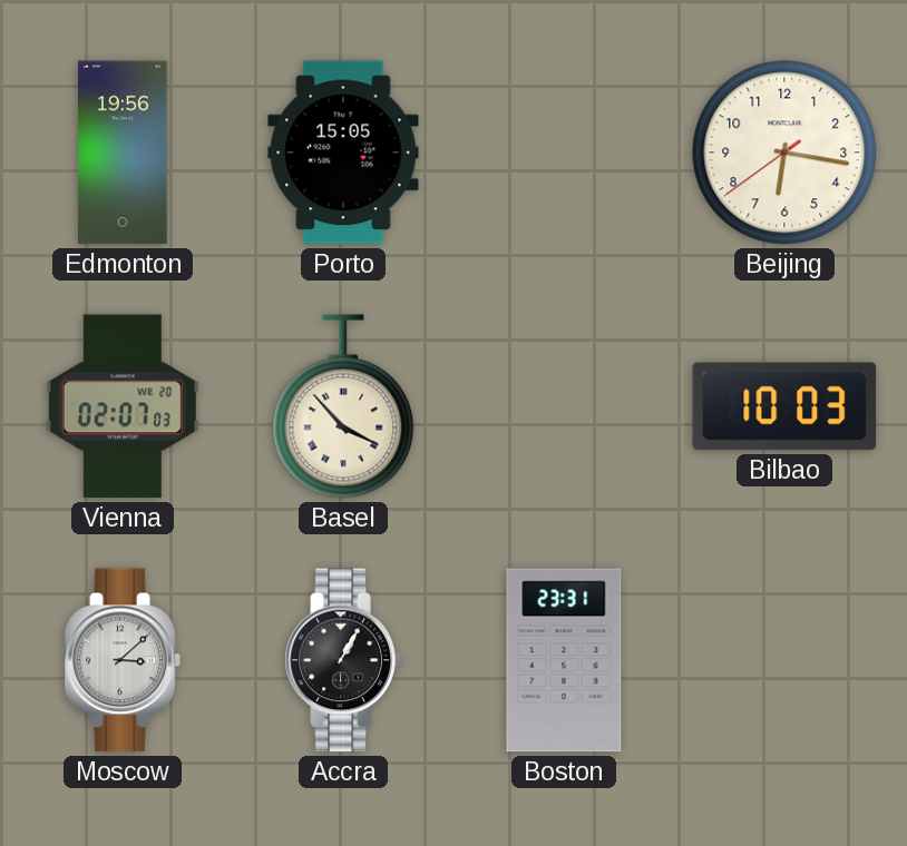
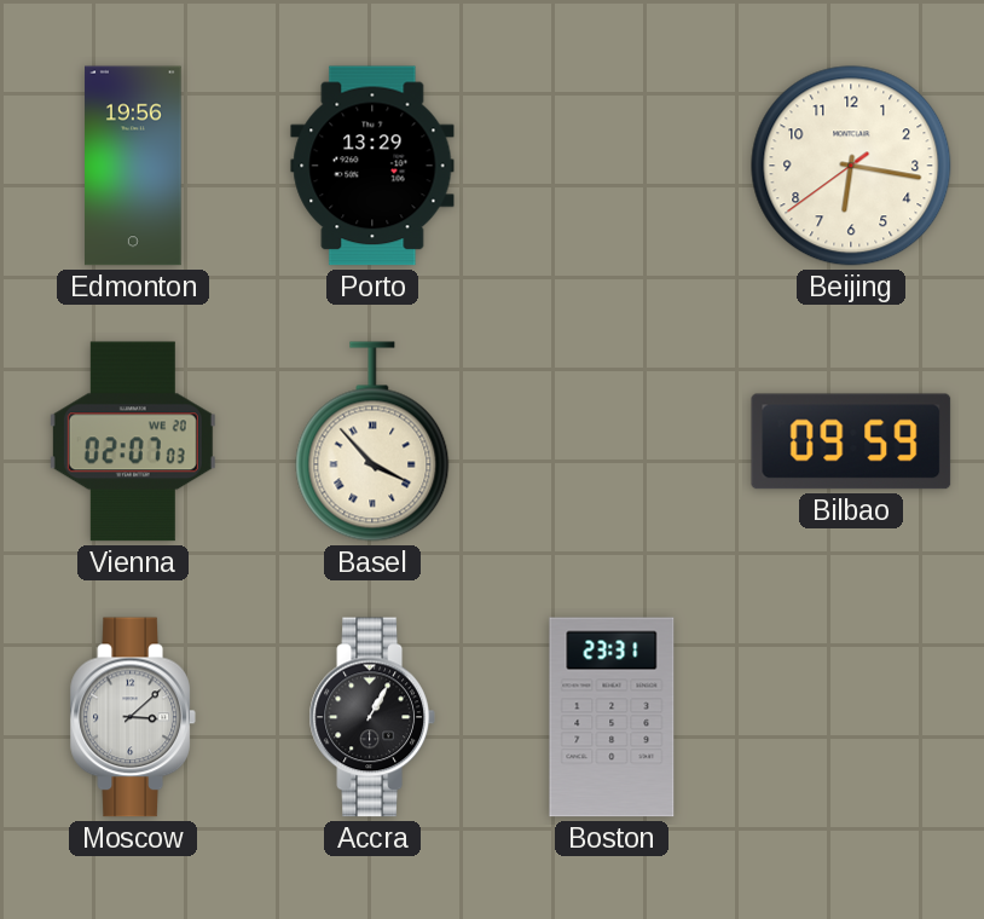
Porto: 15:05 -> 13:29
Bilbao: 10:03 -> 09:59
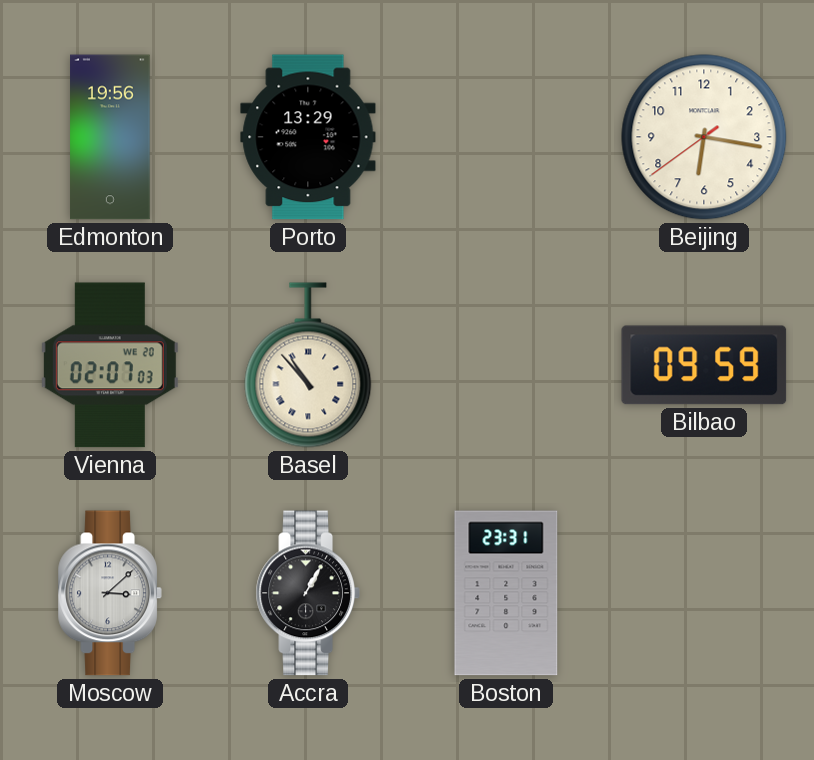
Basel: 3:53 -> 10:53
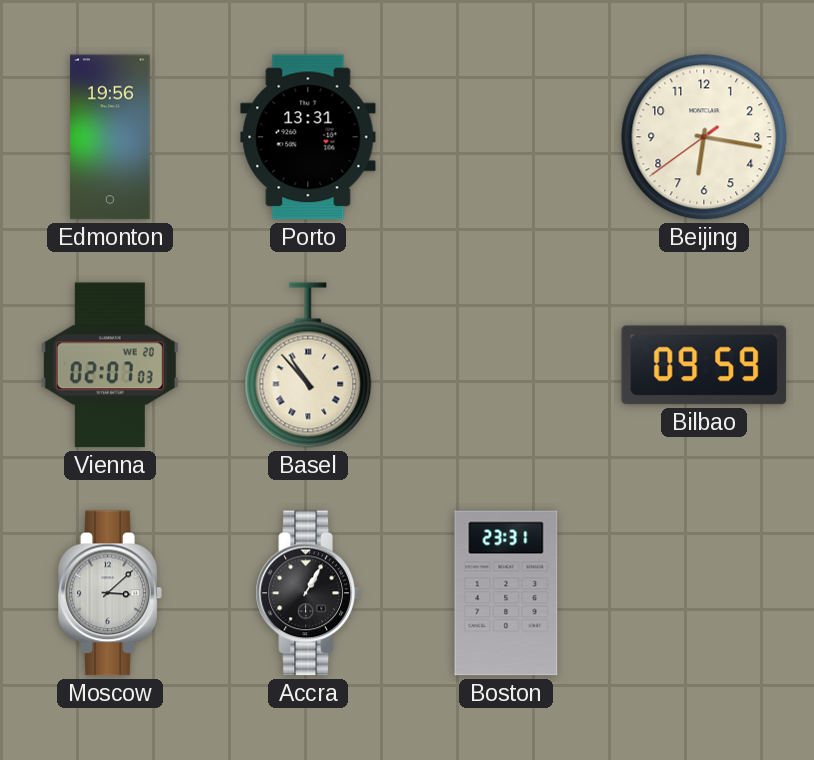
Porto: 13:29 -> 13:31
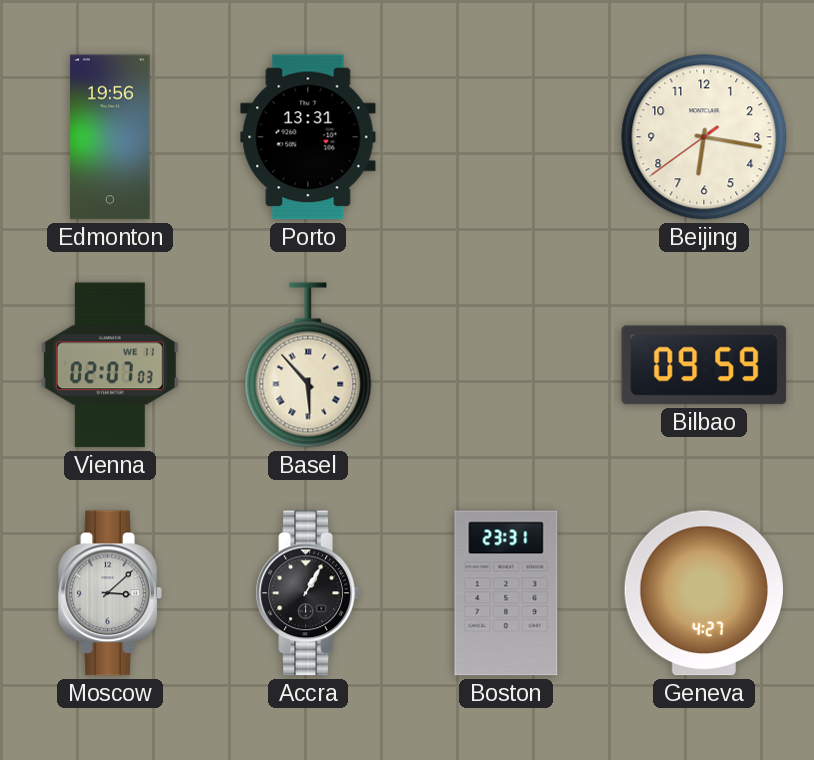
Vienna date: WE 20 -> WE 11
Basel: 10:53 -> 5:53
Geneva: none -> 4:27
